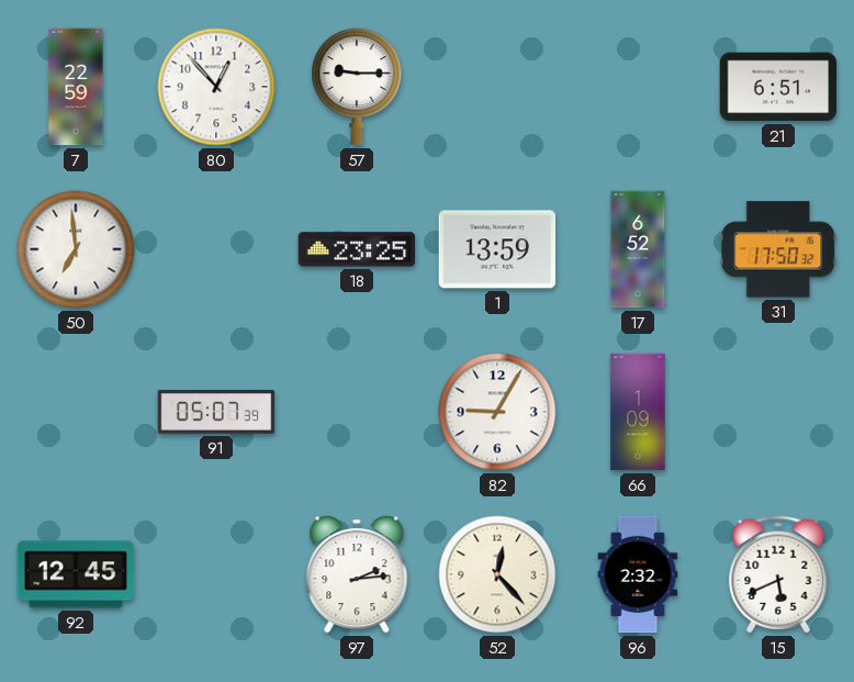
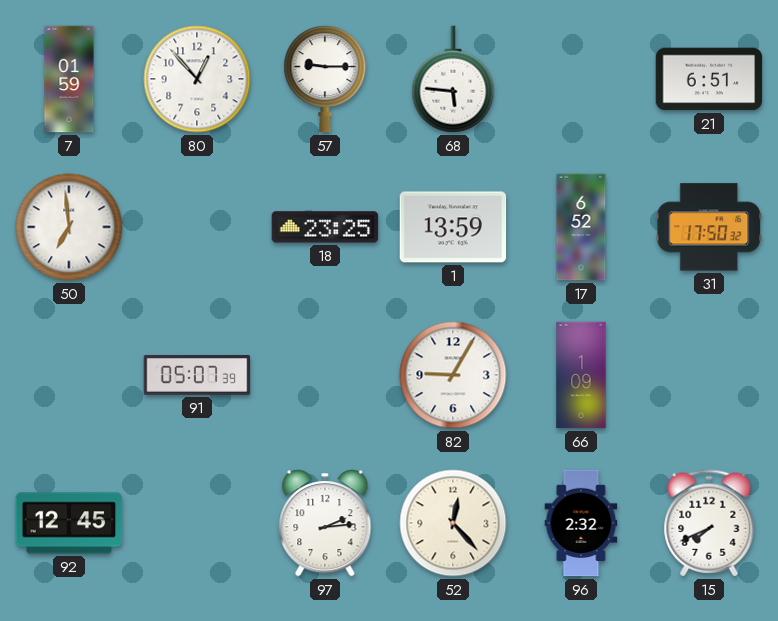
7: 22:59 -> 01:59
68: none -> 5:46
15: 5:41 -> 7:41
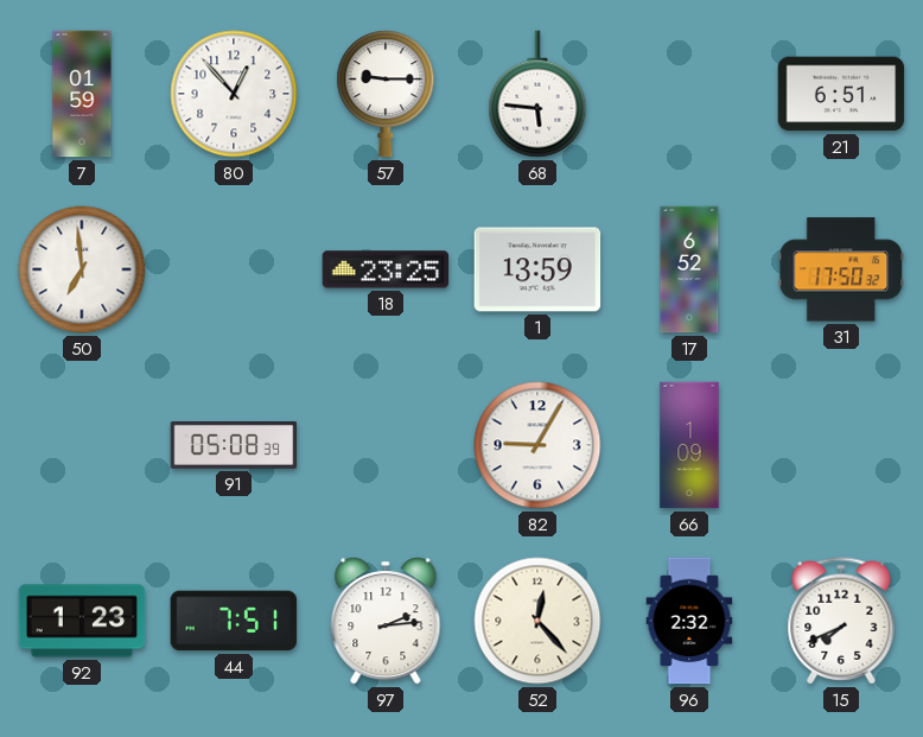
91: 05:07 -> 05:08
92: 12:45 -> 1:23
44: none -> 7:51
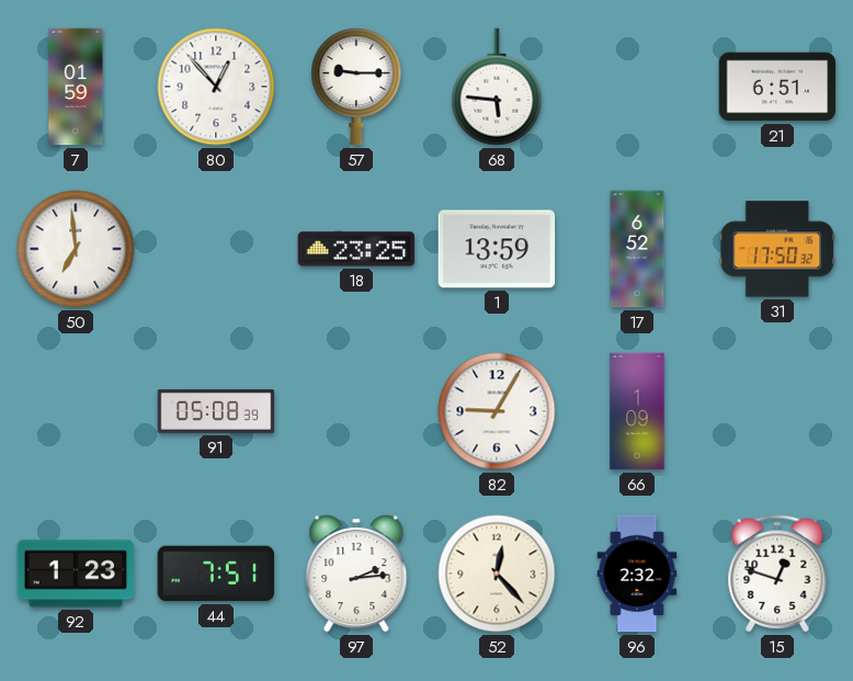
15: 7:41 -> 12:48
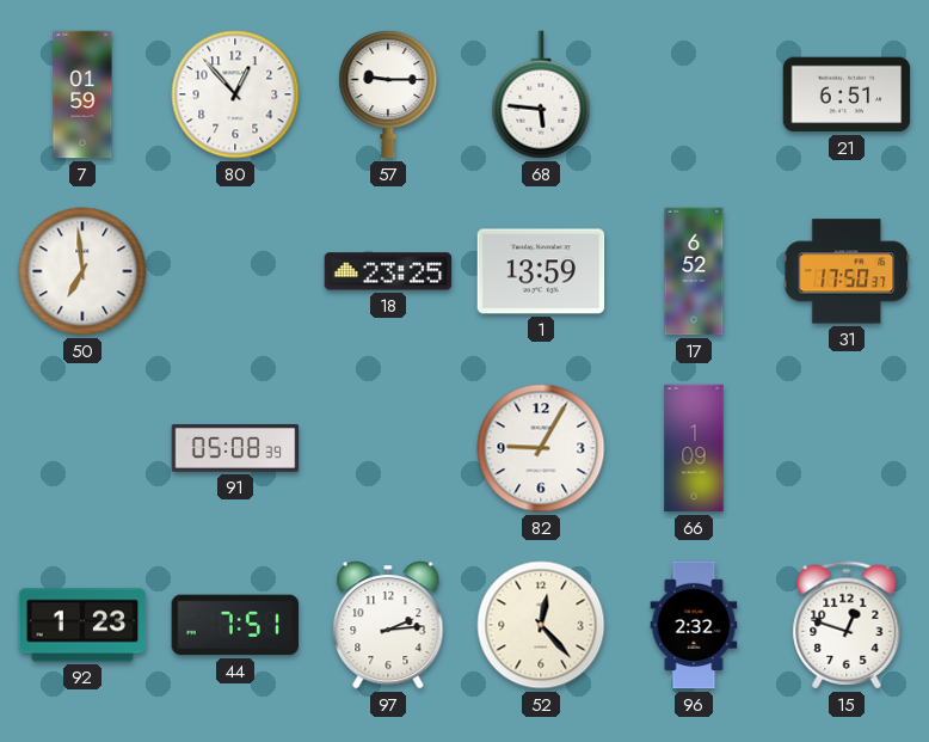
31: 17:50:32 -> 17:50:37
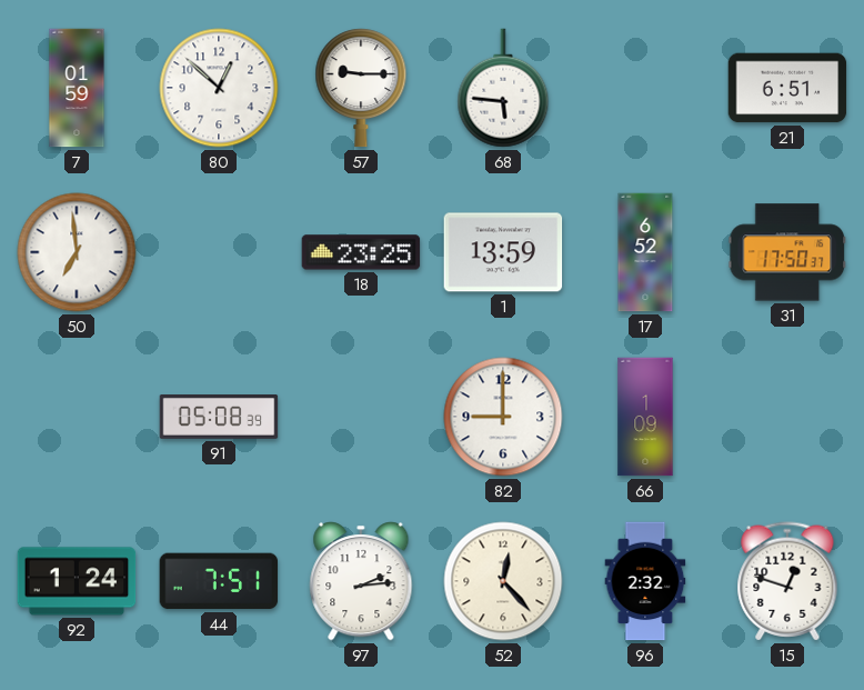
80: 12:53 -> 12:52
82: 9:05 -> 9:00
92: 1:23 -> 1:24
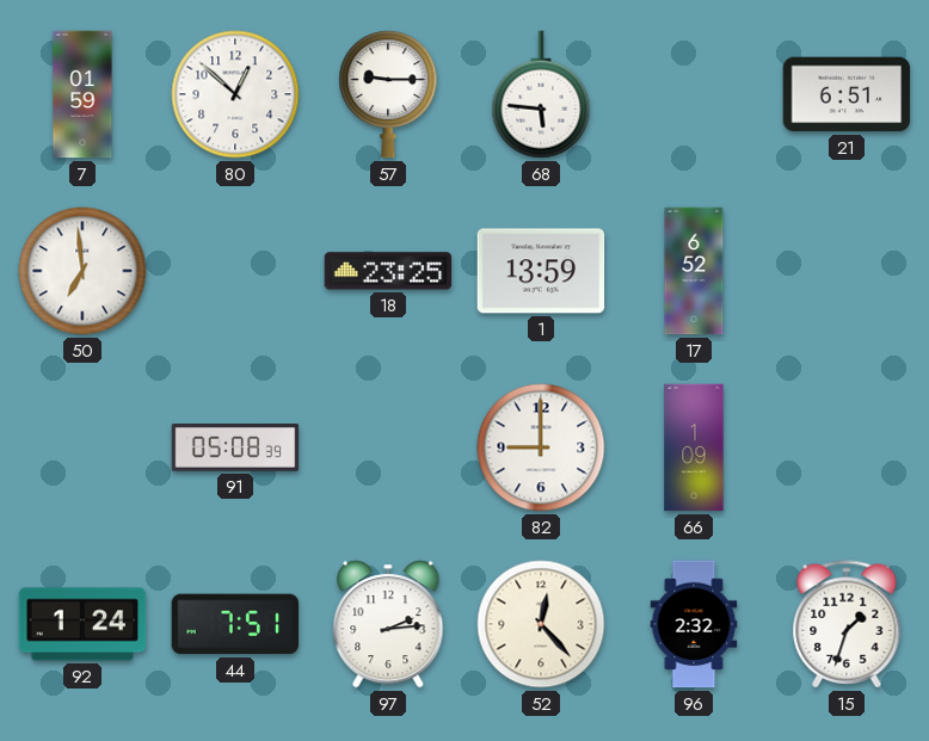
31: 17:50 -> none
15: 12:48 -> 1:33
